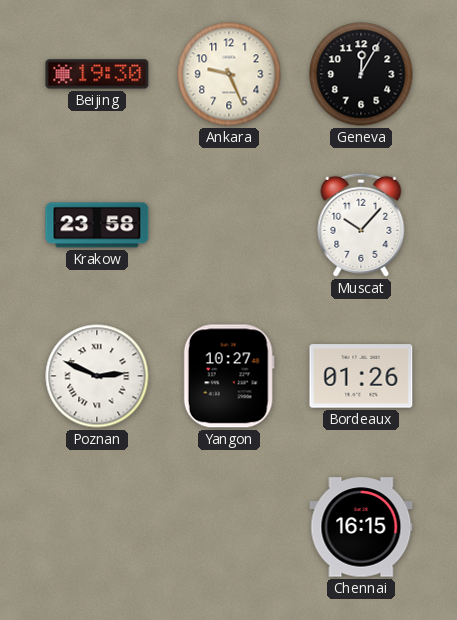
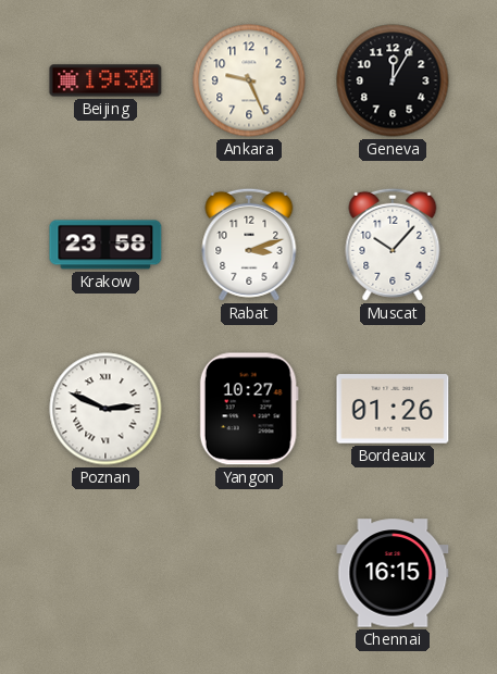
Rabat: none -> 3:12
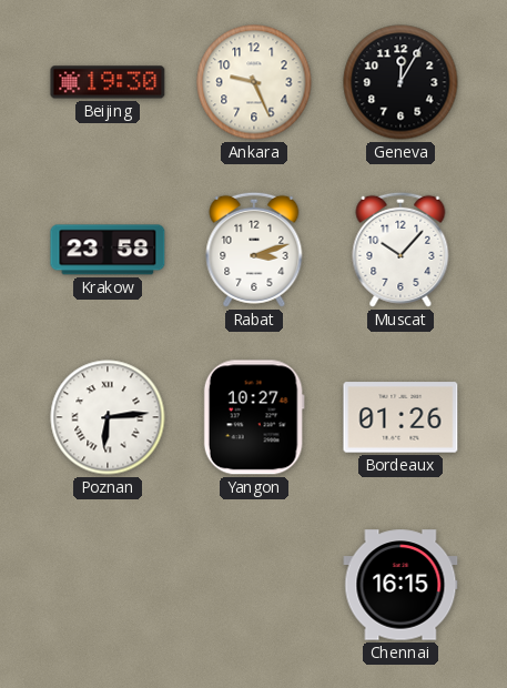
Poznan: 2:49 -> 6:14
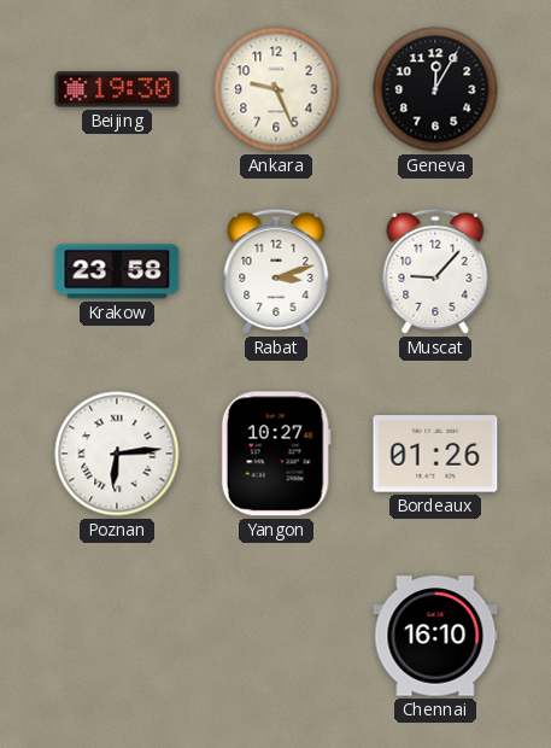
Muscat: 10:07 -> 9:07
Chennai: 16:15 -> 16:10
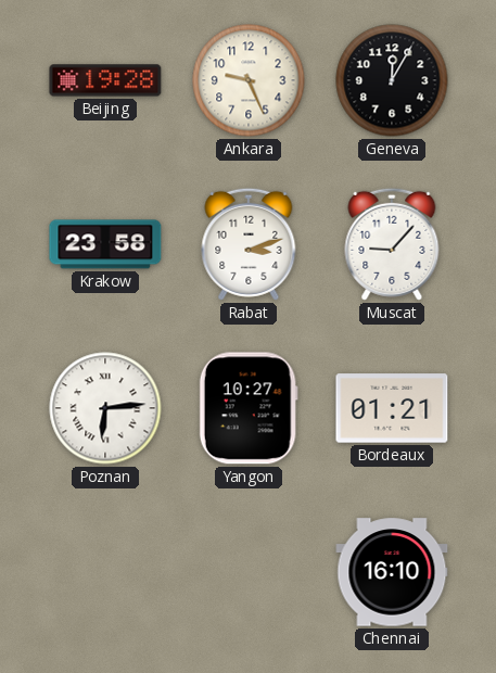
Beijing: 19:30 -> 19:28
Bordeaux: 01:26 -> 01:21
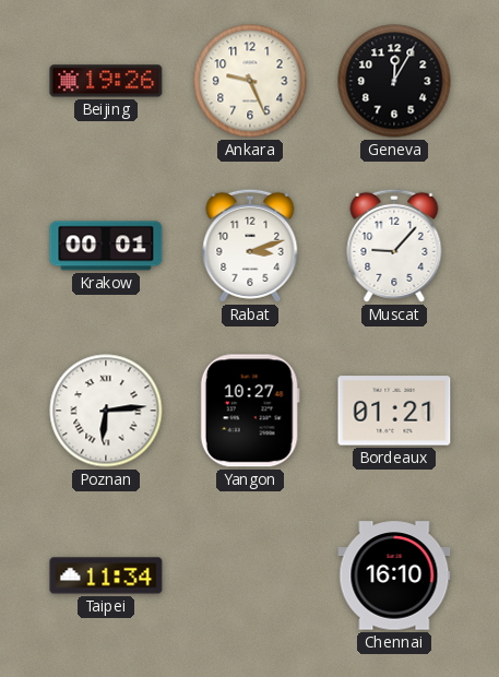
Beijing: 19:28 -> 19:26
Krakow: 23:58 -> 00:01
Taipei: none -> 11:34
